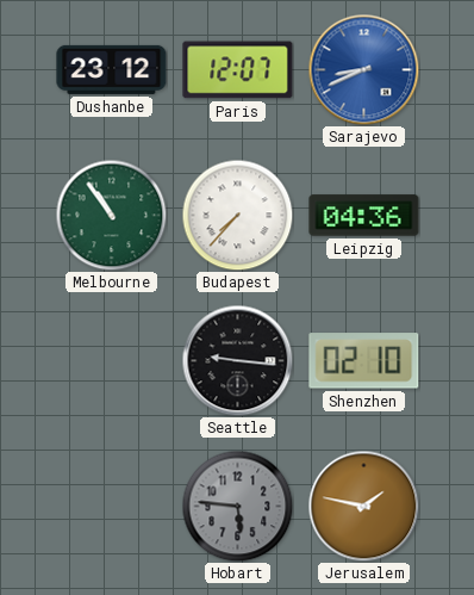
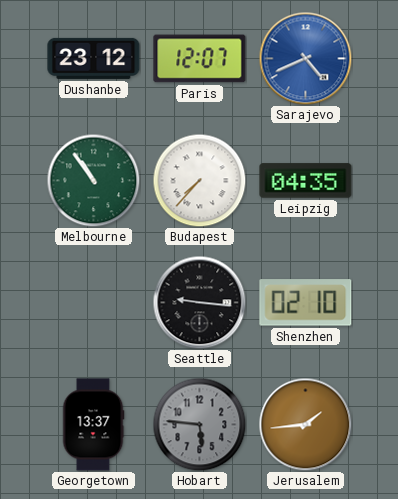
Sarajevo: 8:41 -> 4:41
Leipzig: 04:36 -> 04:35
Georgetown: none -> 13:37
Jerusalem: 1:47 -> 1:44
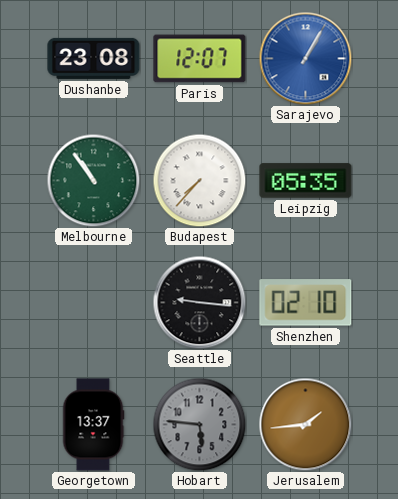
Dushanbe: 23:12 -> 23:08
Sarajevo: 4:41 -> 1:05
Leipzig: 04:35 -> 05:35
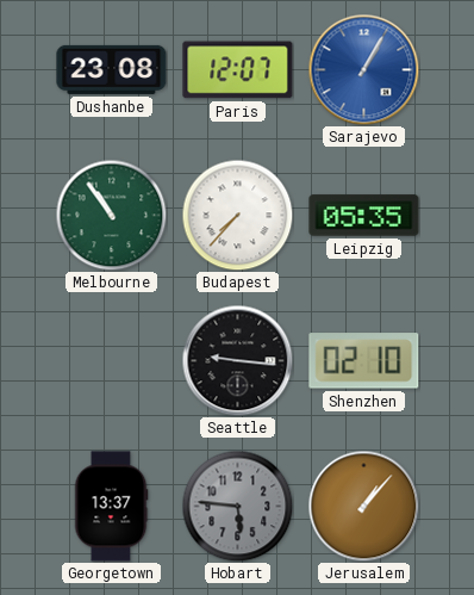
Jerusalem: 1:44 -> 1:07
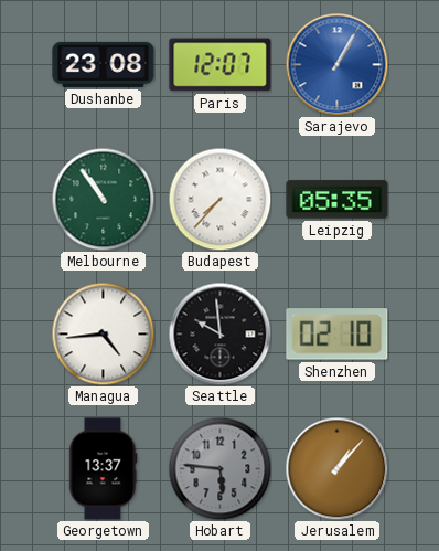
Managua: none -> 4:44
Seattle: 9:16 -> 9:59
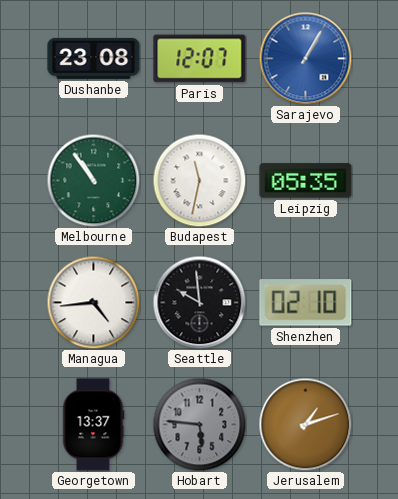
Budapest: 7:37 -> 11:32
Jerusalem: 1:07 -> 1:12
